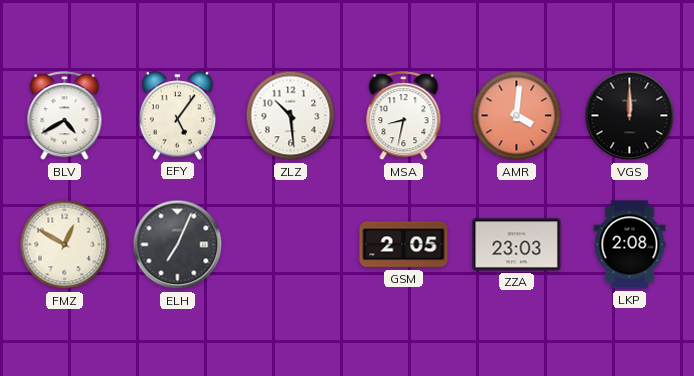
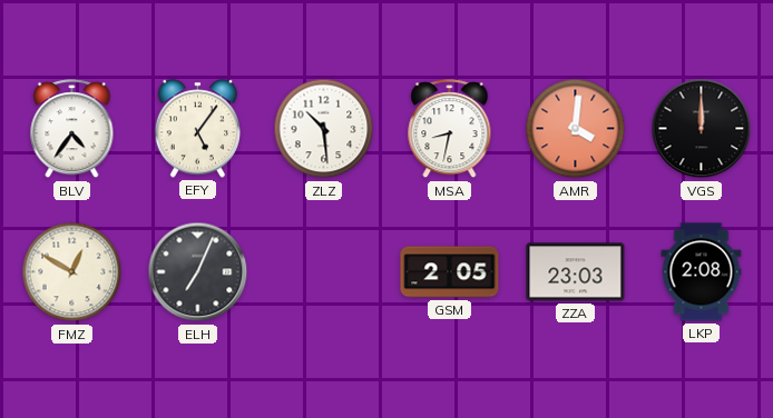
BLV: 4:40 -> 4:36
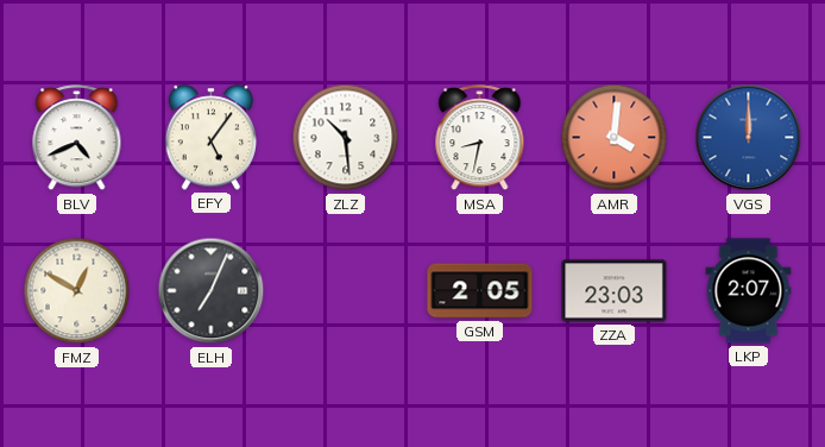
BLV: 4:36 -> 4:41
VGS dial: black -> blue
LKP: 2:08 -> 2:07
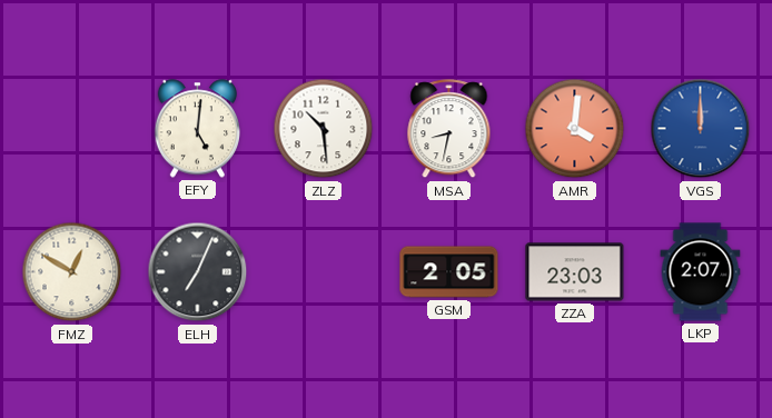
BLV: 4:41 -> none
EFY: 5:06 -> 5:01
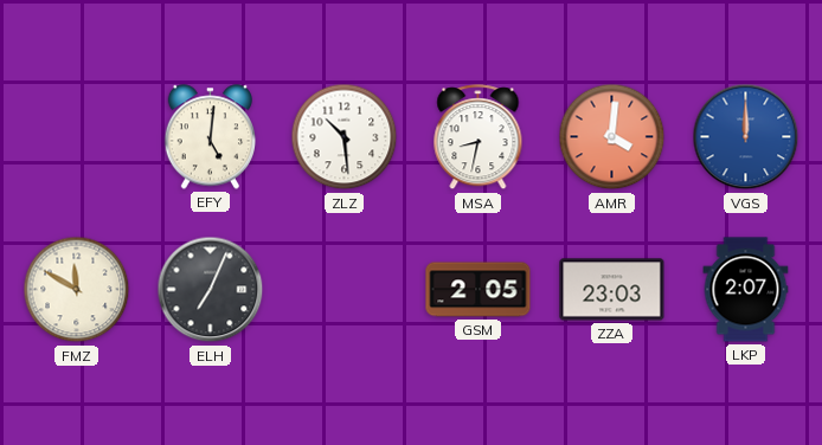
FMZ: 12:50 -> 11:50
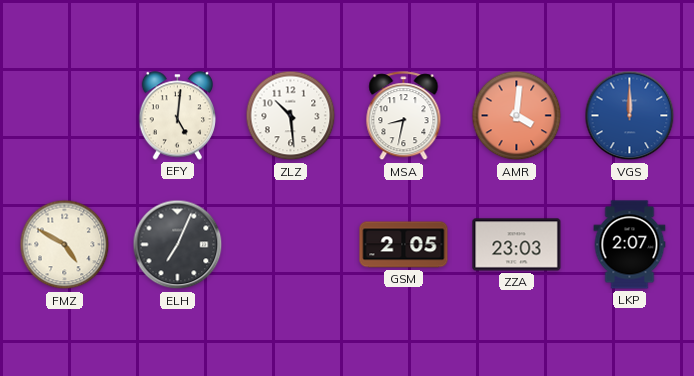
FMZ: 11:50 -> 4:50
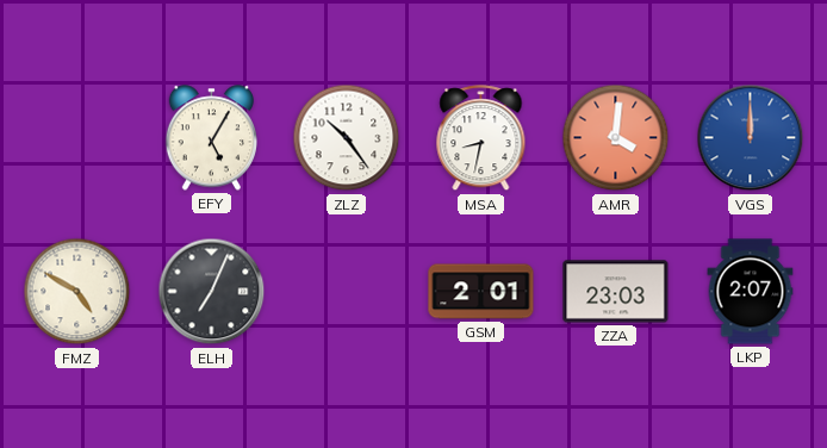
EFY: 5:01 -> 5:05
ZLZ: 10:29 -> 10:24
GSM: 2:05 -> 2:01
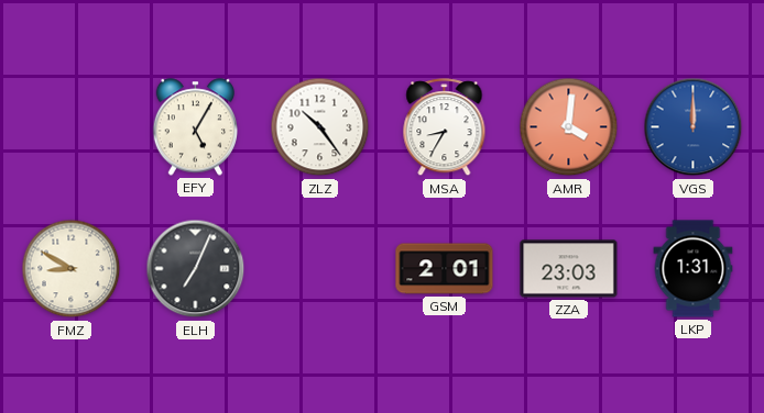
MSA: 8:32 -> 8:35
FMZ: 4:50 -> 8:50
LKP: 2:07 -> 1:31
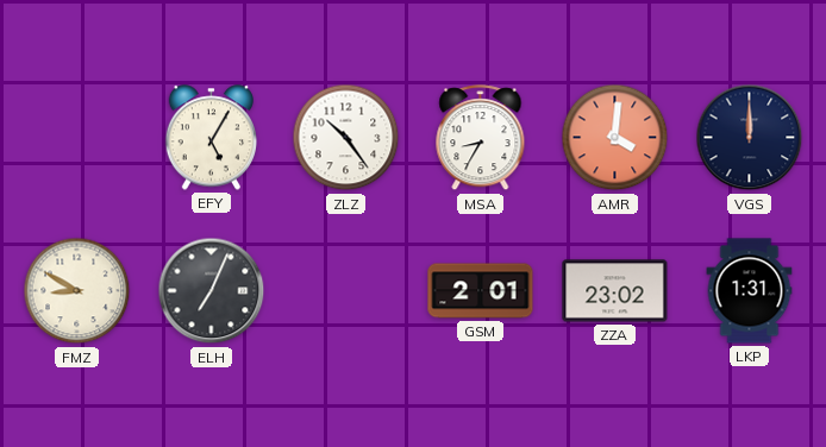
VGS dial: blue -> navy
ZZA: 23:03 -> 23:02
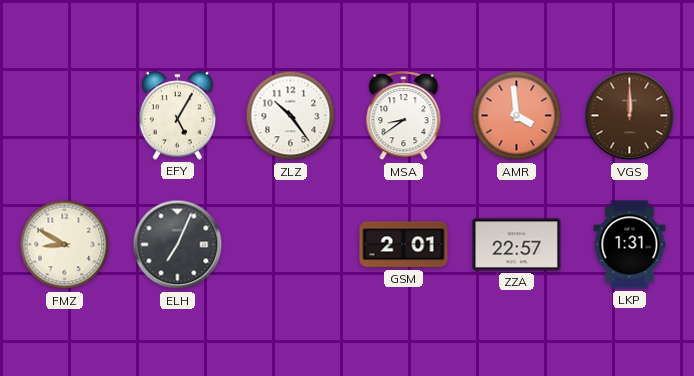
MSA: 8:35 -> 8:39
AMR: 4:01 -> 3:59
VGS dial: navy -> brown
ZZA: 23:02 -> 22:57
